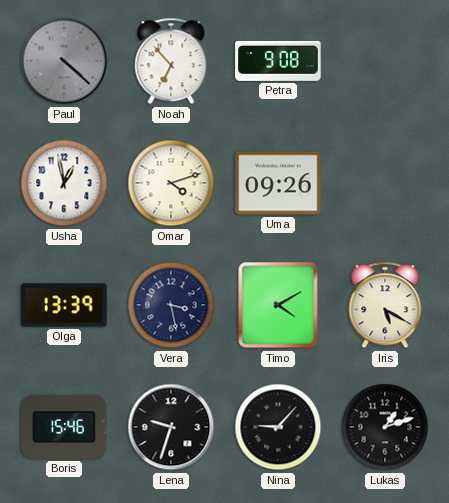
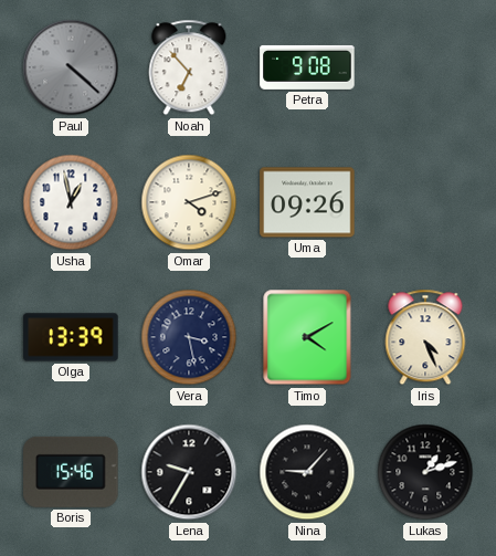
Iris: 5:20 -> 4:26
Lena: 9:33 -> 9:35
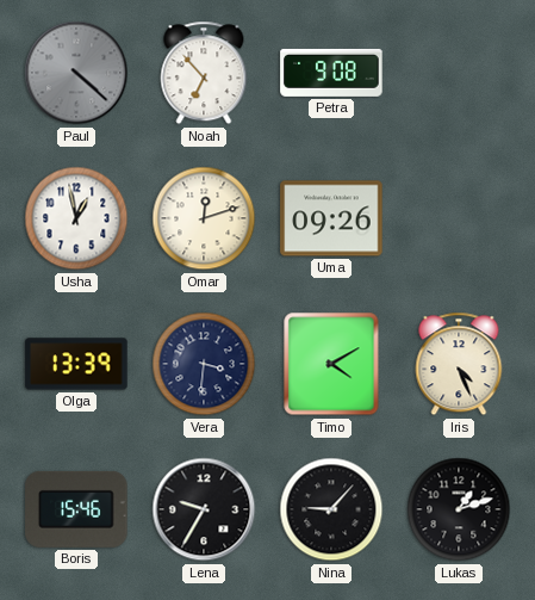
Omar: 4:12 -> 12:12
Vera: 3:28 -> 3:31
